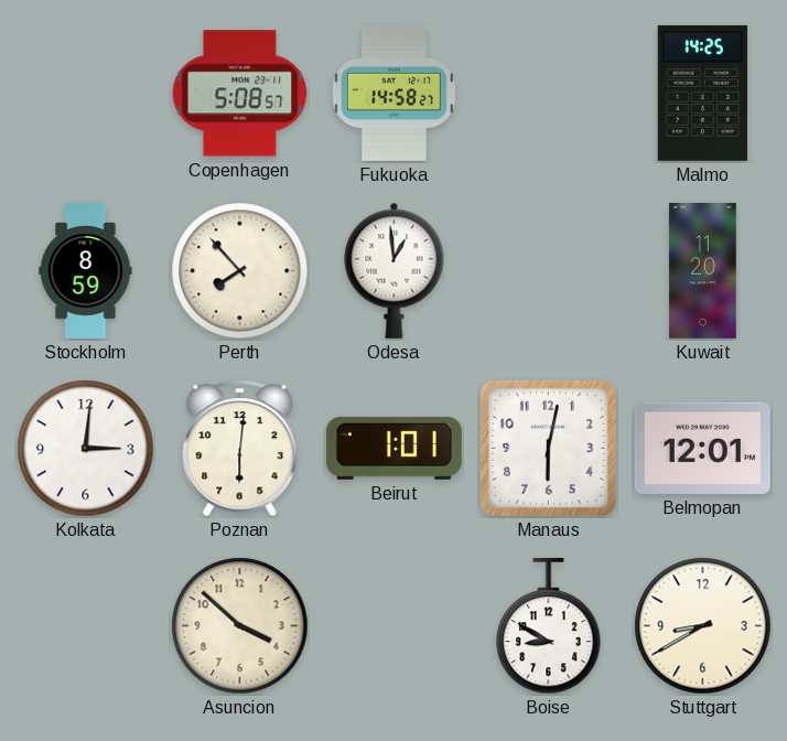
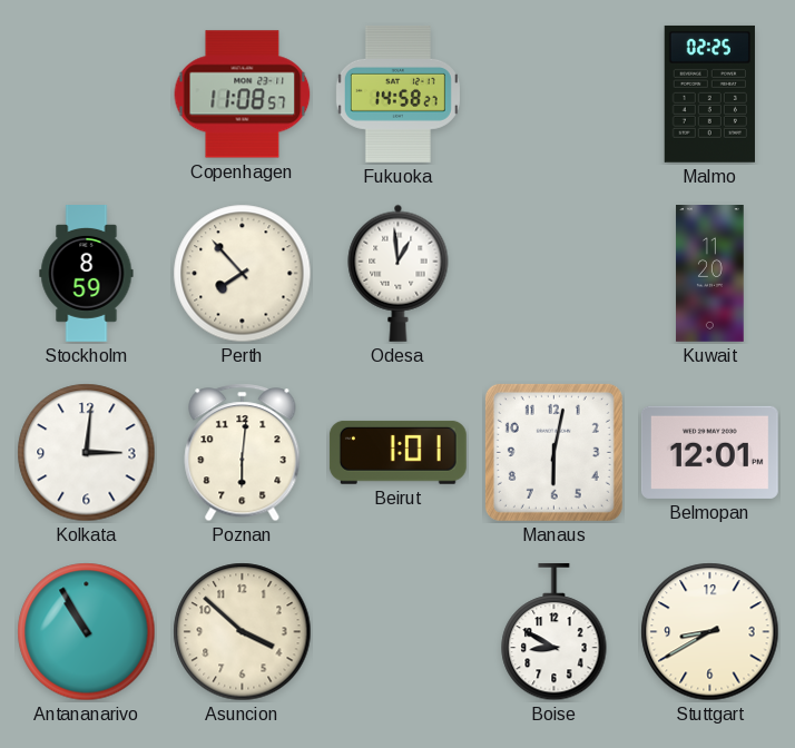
Copenhagen: 5:08 -> 11:08
Malmo: 14:25 -> 02:25
Antananarivo: none -> 10:55
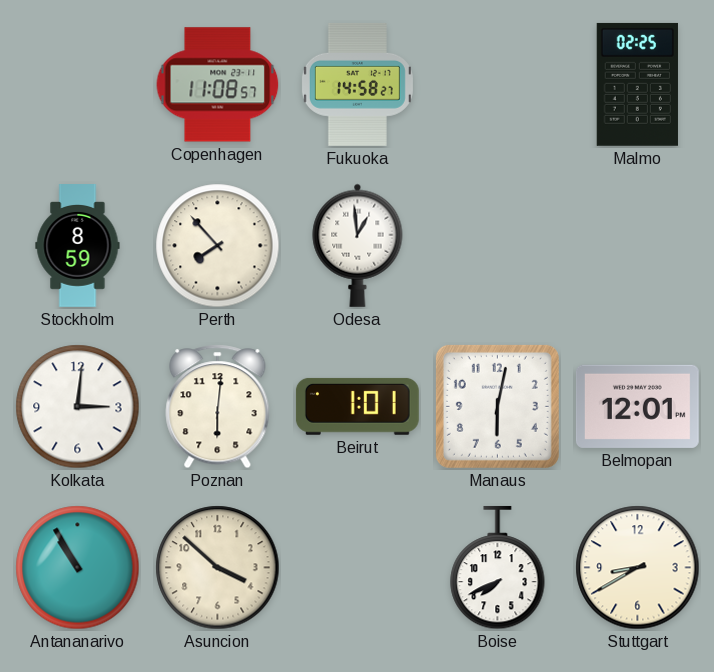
Kuwait: 11:20 -> none
Boise: 8:50 -> 7:41
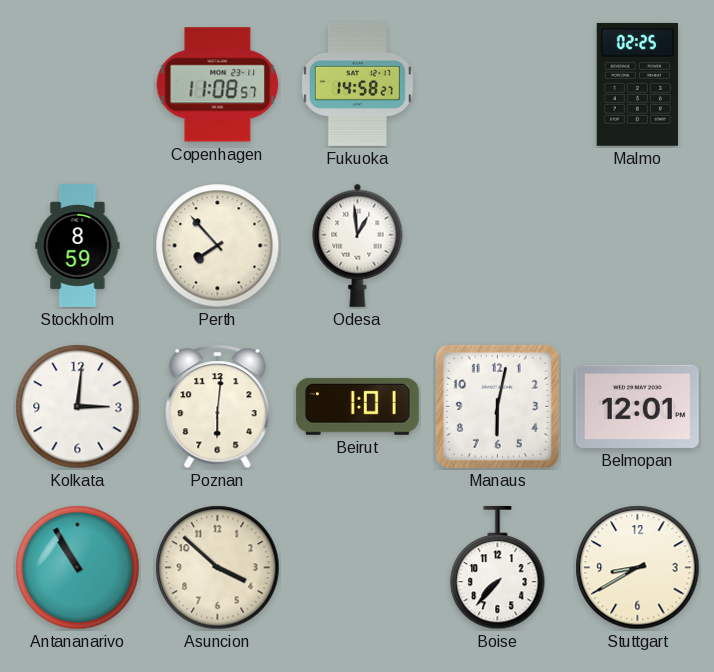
Boise: 7:41 -> 7:37
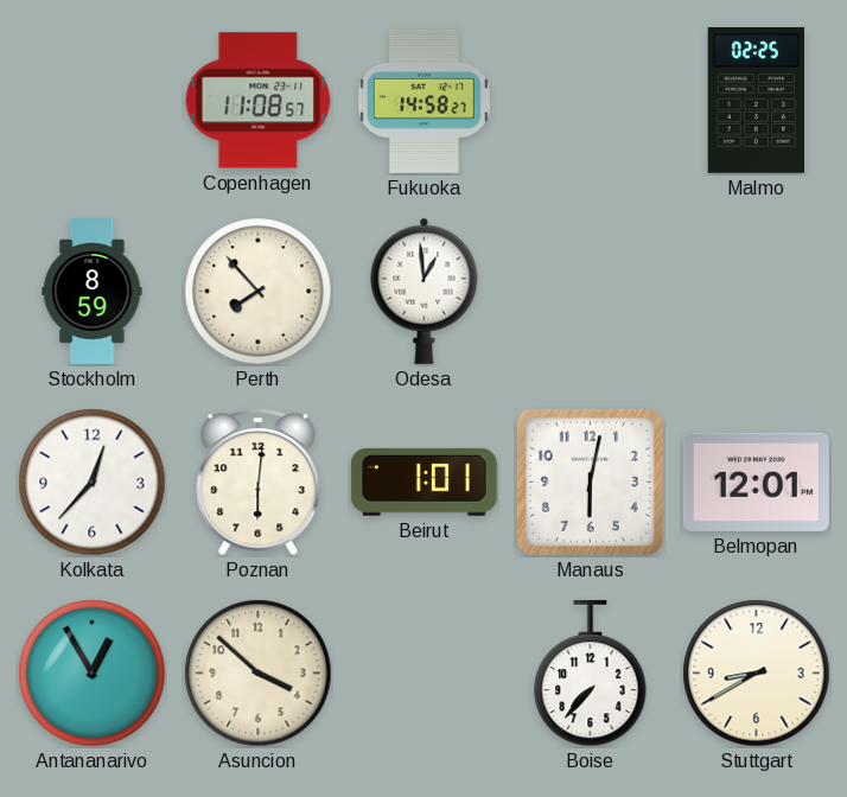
Kolkata: 3:01 -> 12:37
Antananarivo: 10:55 -> 12:55
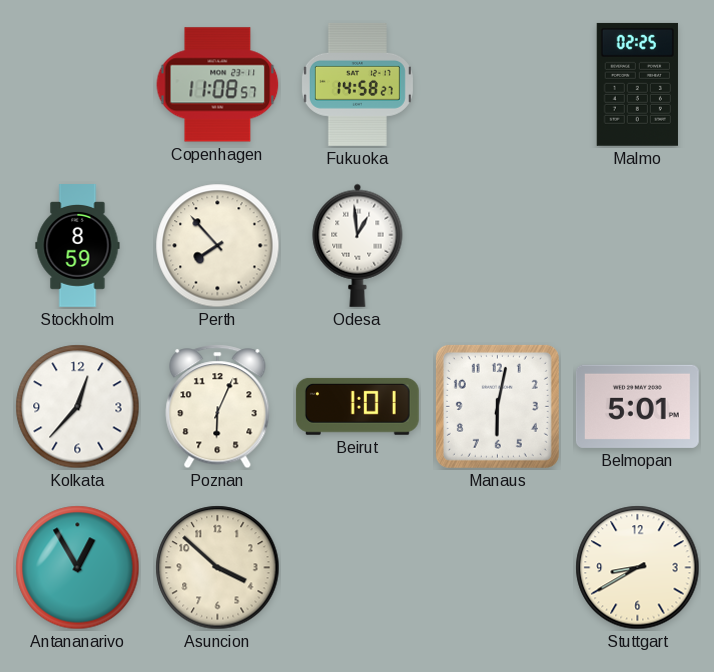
Poznan: 6:01 -> 6:04
Belmopan: 12:01 -> 5:01
Boise: 7:37 -> none
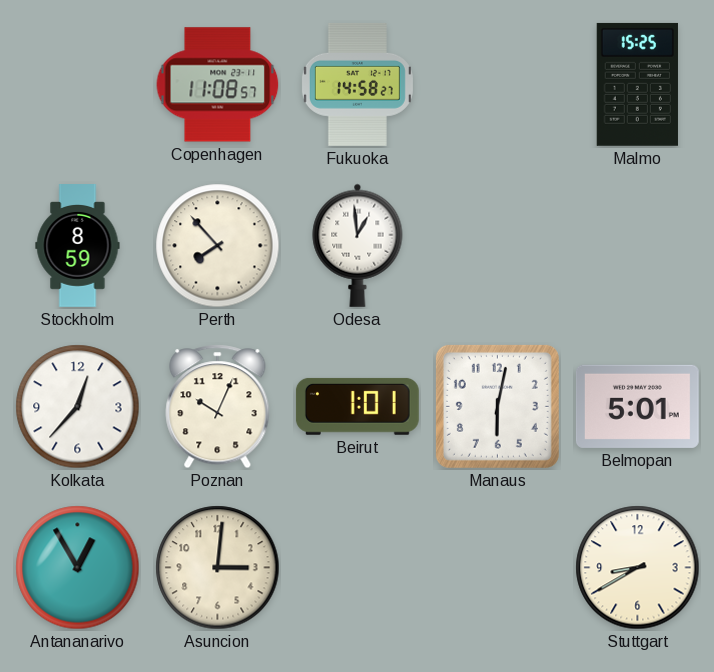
Malmo: 02:25 -> 15:25
Poznan: 6:04 -> 10:04
Asuncion: 3:52 -> 3:01
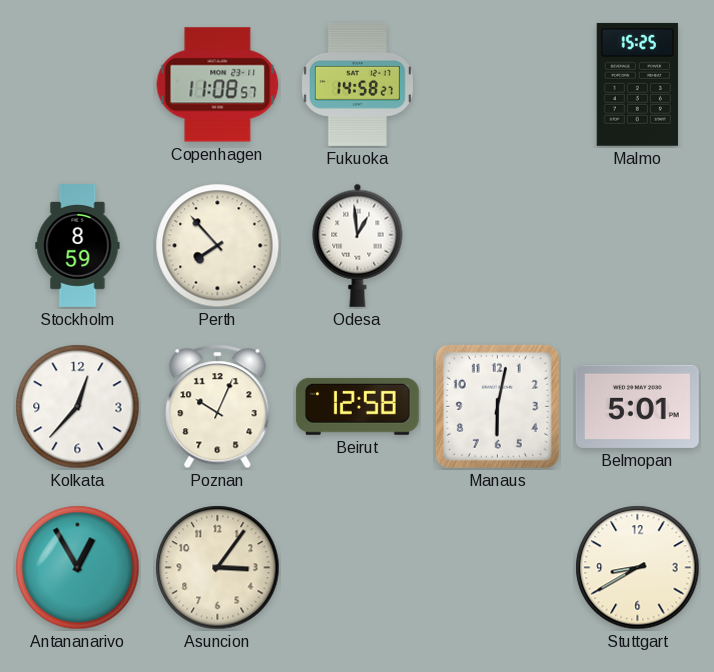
Beirut: 1:01 -> 12:58
Asuncion: 3:01 -> 3:06
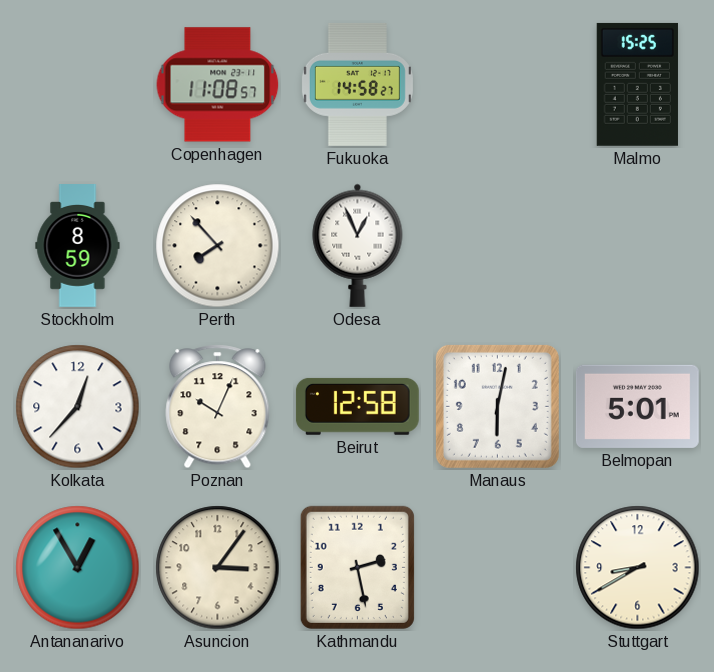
Odesa: 12:59 -> 12:56
Kathmandu: none -> 2:28
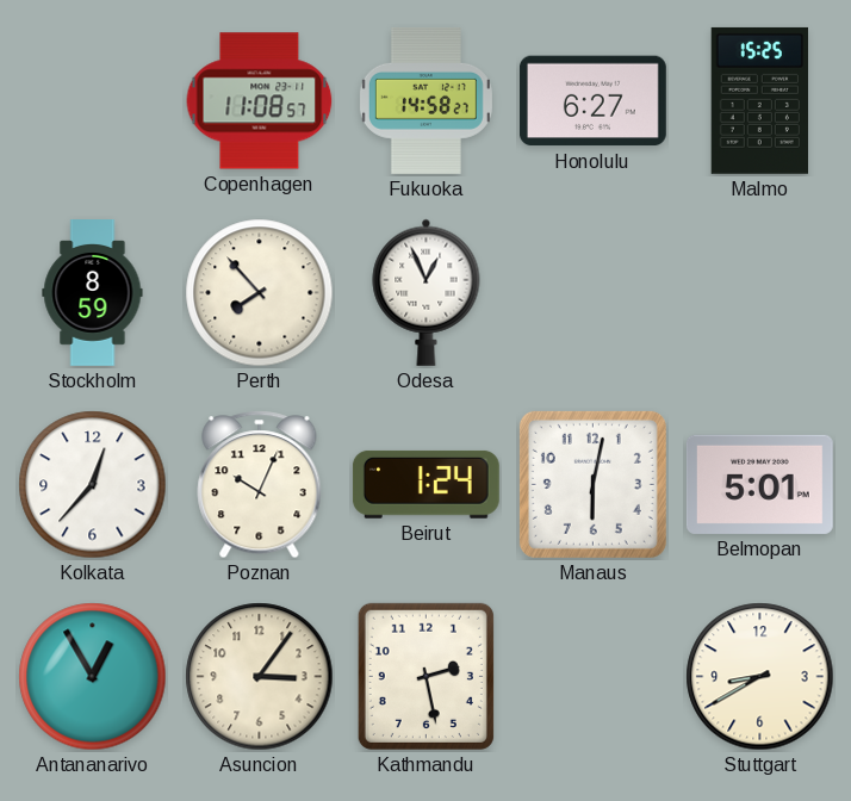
Honolulu: none -> 6:27
Beirut: 12:58 -> 1:24
